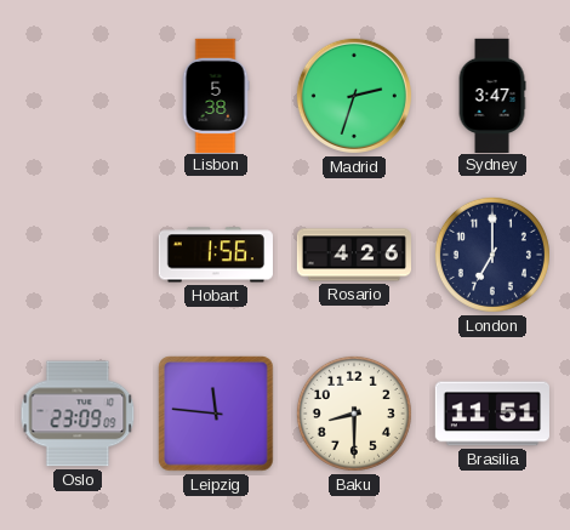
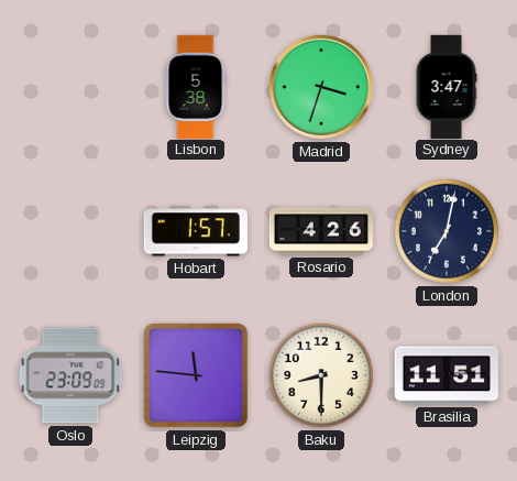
Madrid: 2:33 -> 3:33
Hobart: 1:56 -> 1:57
London: 7:00 -> 7:02
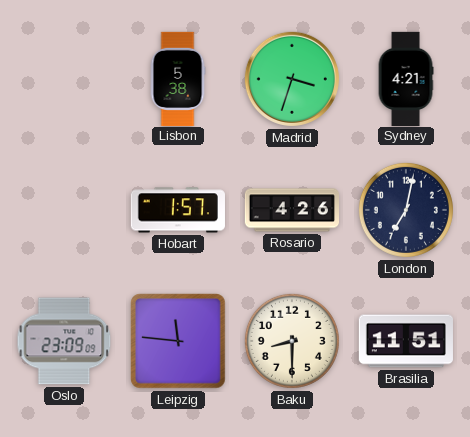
Sydney: 3:47 -> 4:21
